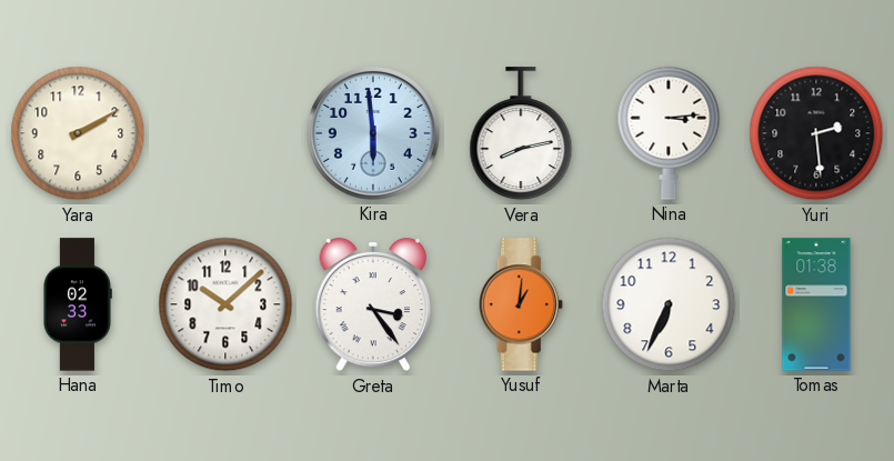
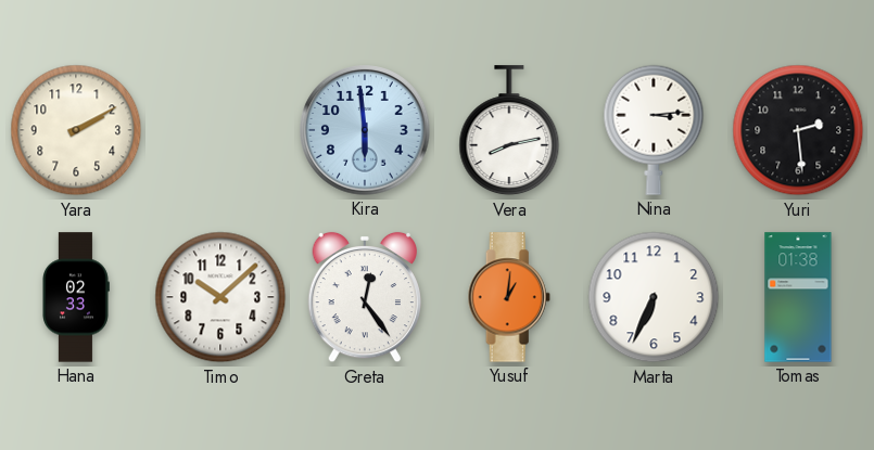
Greta: 3:24 -> 12:24
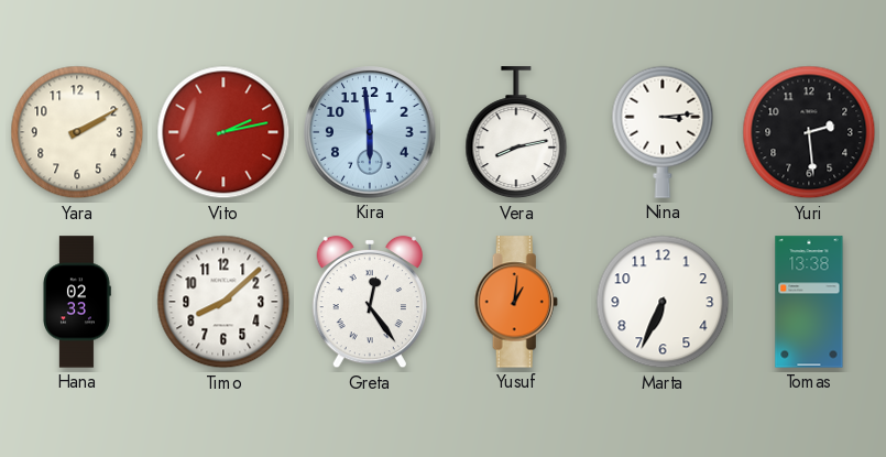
Vito: none -> 2:13
Timo: 10:08 -> 8:08
Tomas: 01:38 -> 13:38
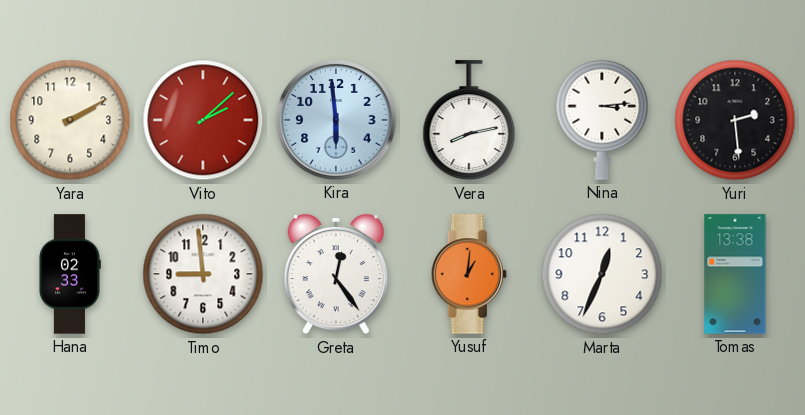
Vito: 2:13 -> 2:08
Timo: 8:08 -> 8:59
Marta: 6:34 -> 12:34
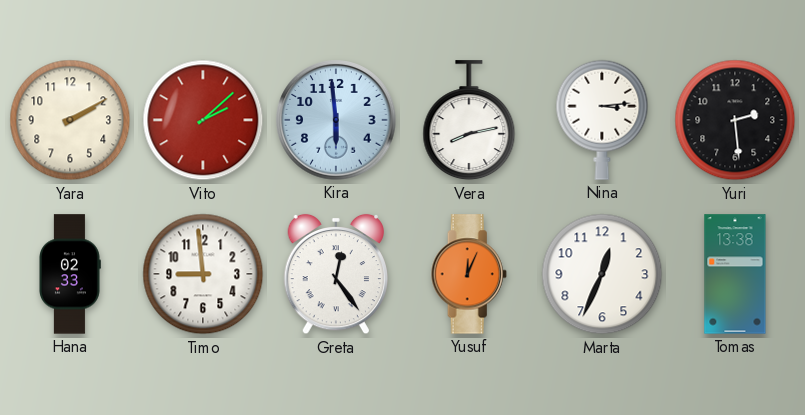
Yusuf: 1:01 -> 12:04
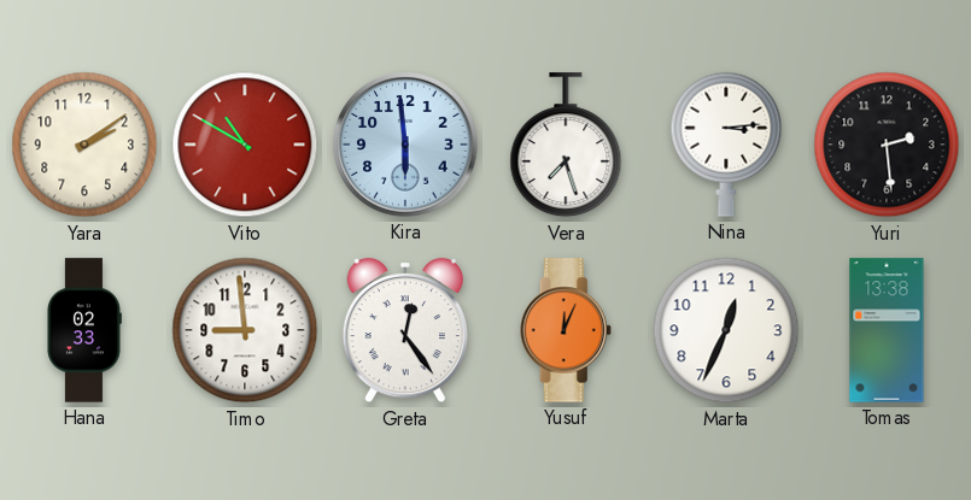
Yara: 2:10 -> 2:09
Vito: 2:08 -> 10:50
Vera: 8:13 -> 7:27
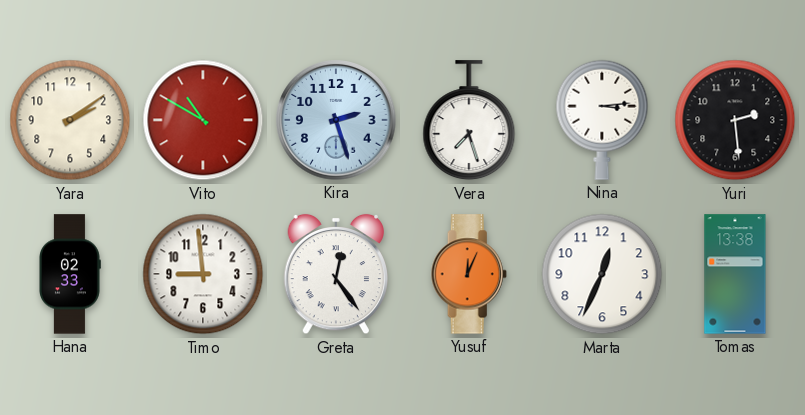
Kira: 5:59 -> 2:27
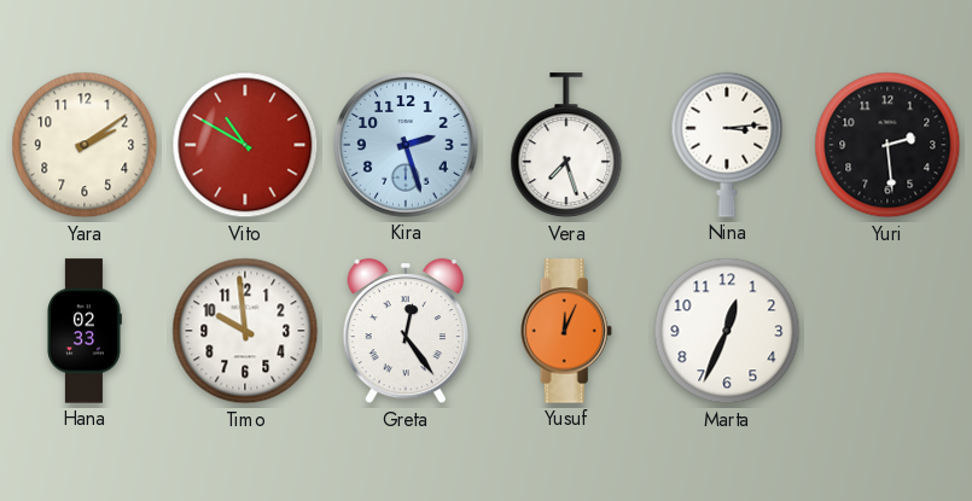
Timo: 8:59 -> 9:59
Tomas: 13:38 -> none
